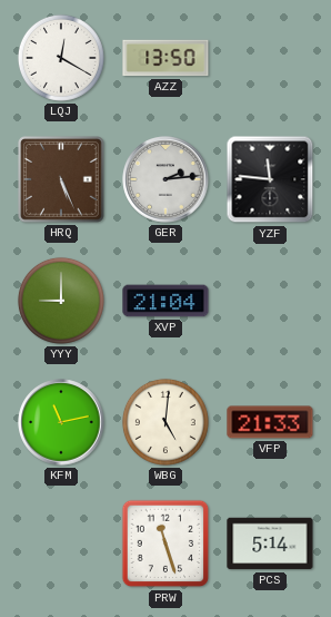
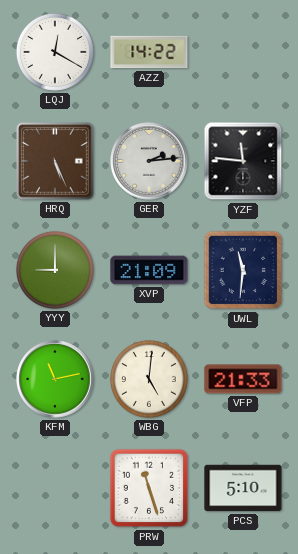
AZZ: 13:50 -> 14:22
XVP: 21:04 -> 21:09
UWL: none -> 11:31
PCS: 5:14 -> 5:10
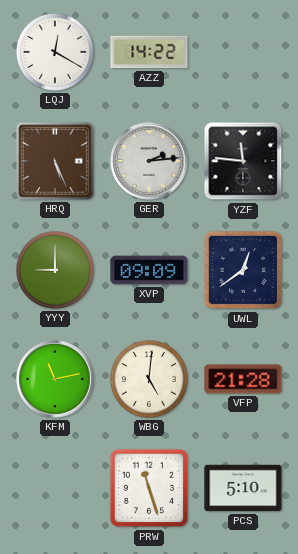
XVP: 21:09 -> 09:09
UWL: 11:31 -> 12:39
VFP: 21:33 -> 21:28
